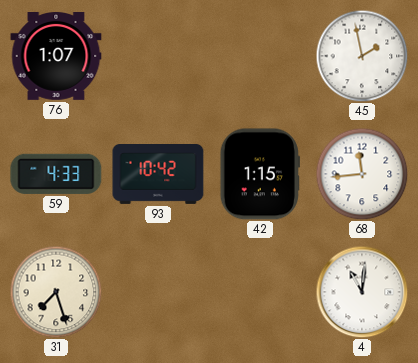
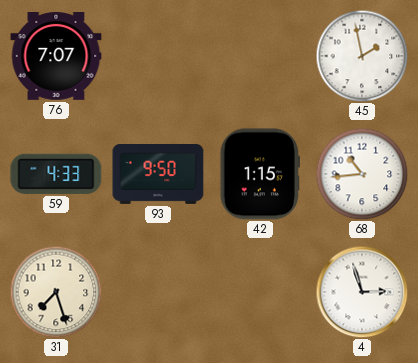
76: 1:07 -> 7:07
93: 10:42 -> 9:50
68: 11:44 -> 10:44
4: 11:01 -> 2:57
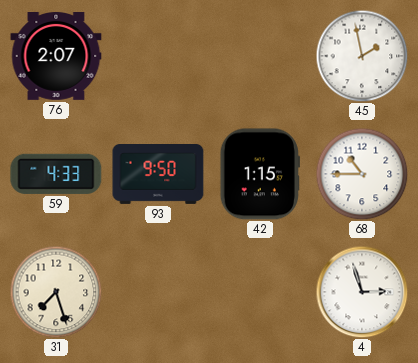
76: 7:07 -> 2:07
68: 10:44 -> 10:45
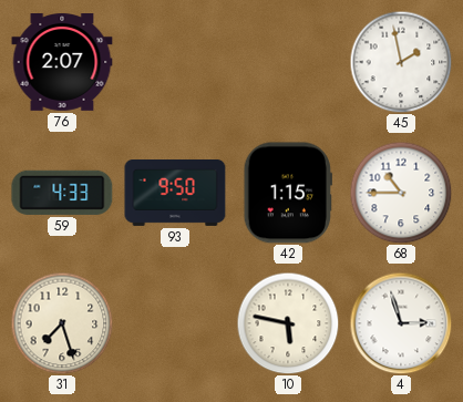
10: none -> 5:47
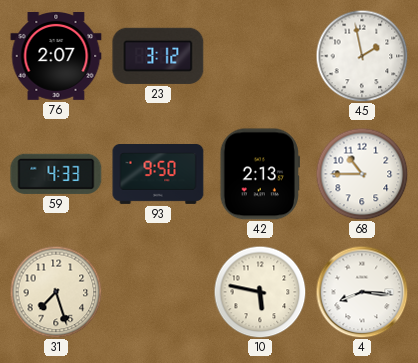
23: none -> 3:12
42: 1:15 -> 2:13
4: 2:57 -> 8:16
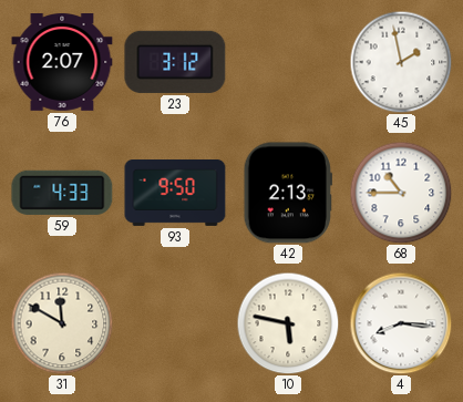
31: 7:27 -> 11:50
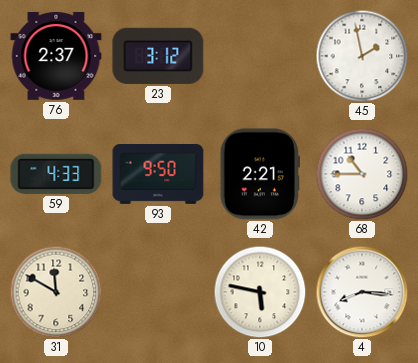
76: 2:07 -> 2:37
42: 2:13 -> 2:21
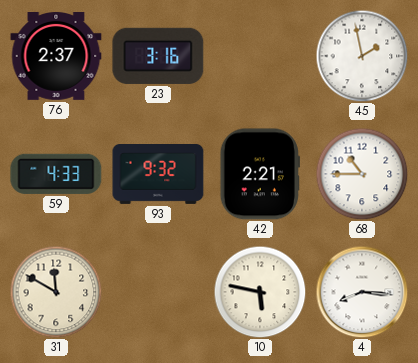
23: 3:12 -> 3:16
93: 9:50 -> 9:32
